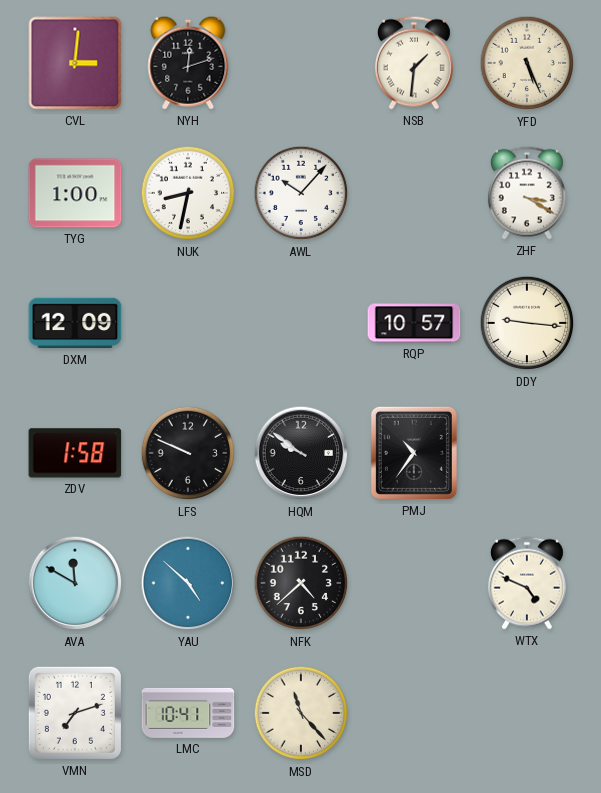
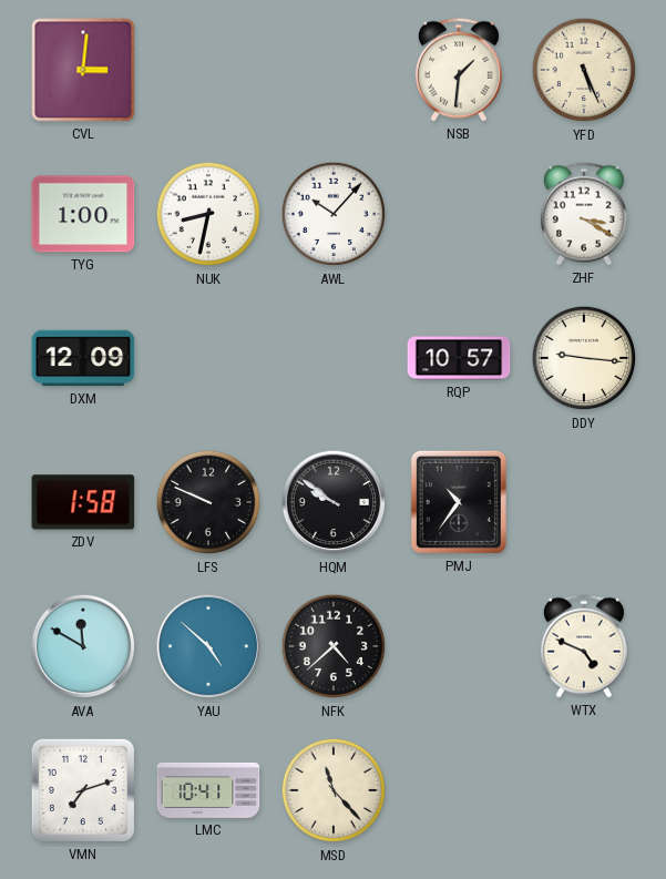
NYH: 12:12 -> none
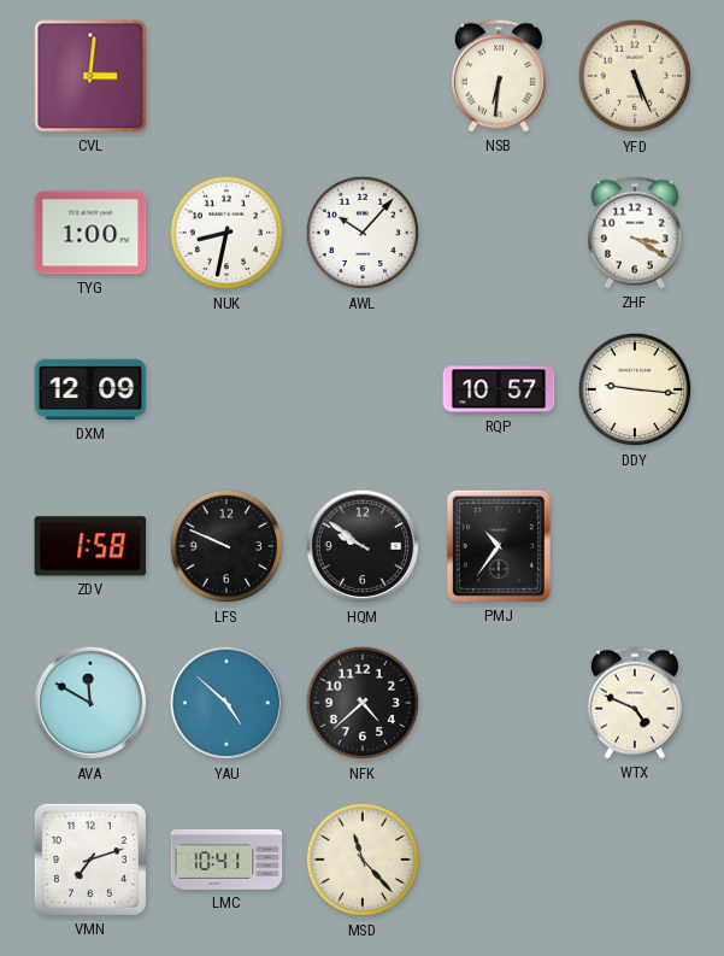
NSB: 1:31 -> 6:31
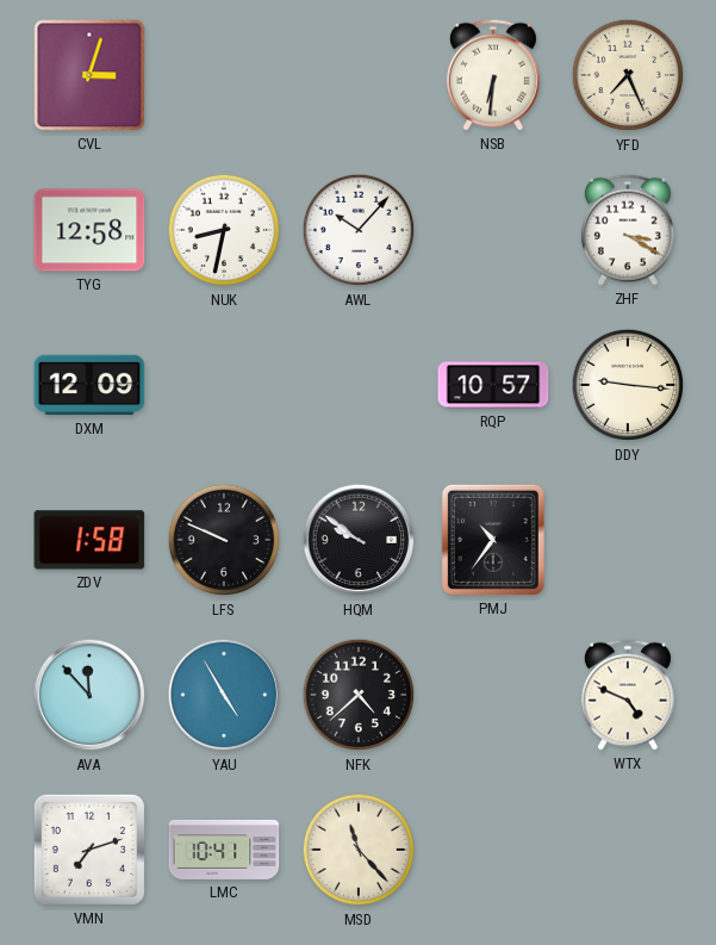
CVL: 3:01 -> 3:03
YFD: 5:26 -> 7:26
TYG: 1:00 -> 12:58
AVA: 11:50 -> 11:53
YAU: 4:52 -> 4:55
